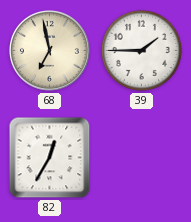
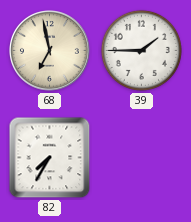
82: 12:35 -> 7:35
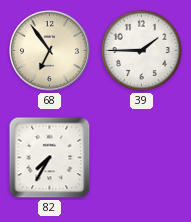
68: 6:58 -> 6:54
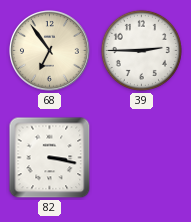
39: 1:45 -> 2:45
82: 7:35 -> 3:17
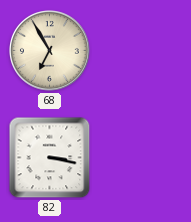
68: 6:54 -> 6:55
39: 2:45 -> none
